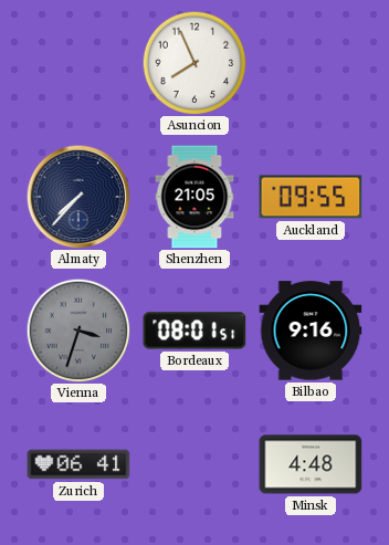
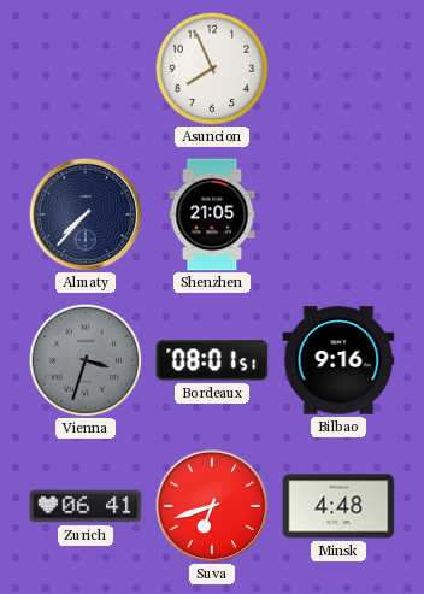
Auckland: 09:55 -> none
Suva: none -> 6:42
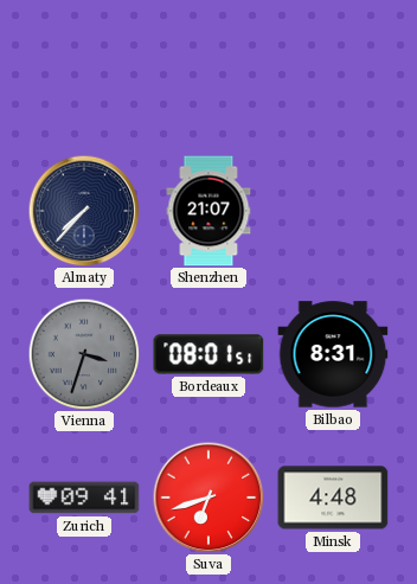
Asuncion: 7:56 -> none
Shenzhen: 21:05 -> 21:07
Bilbao: 9:16 -> 8:31
Zurich: 06:41 -> 09:41
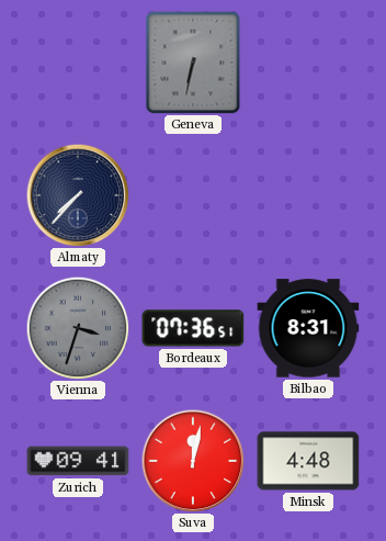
Geneva: none -> 6:32
Shenzhen: 21:07 -> none
Bordeaux: 08:01 -> 07:36
Suva: 6:42 -> 12:02
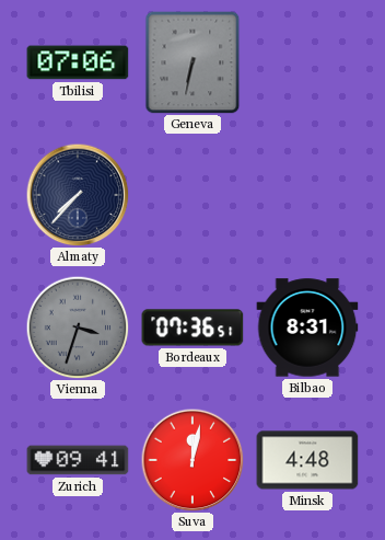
Tbilisi: none -> 07:06
